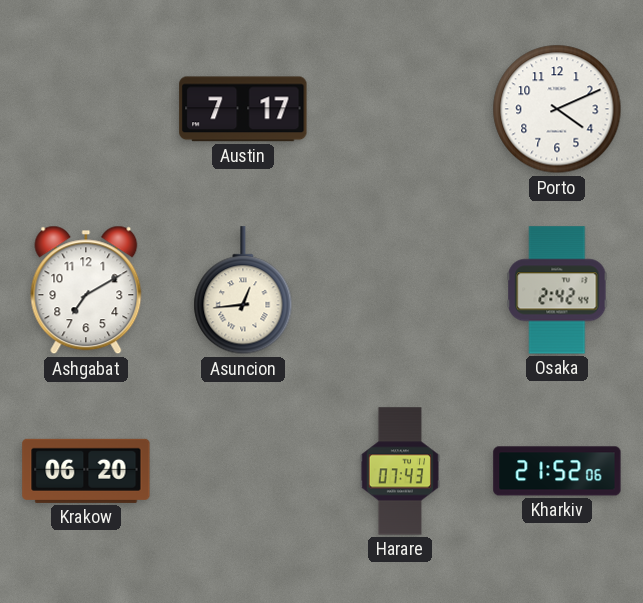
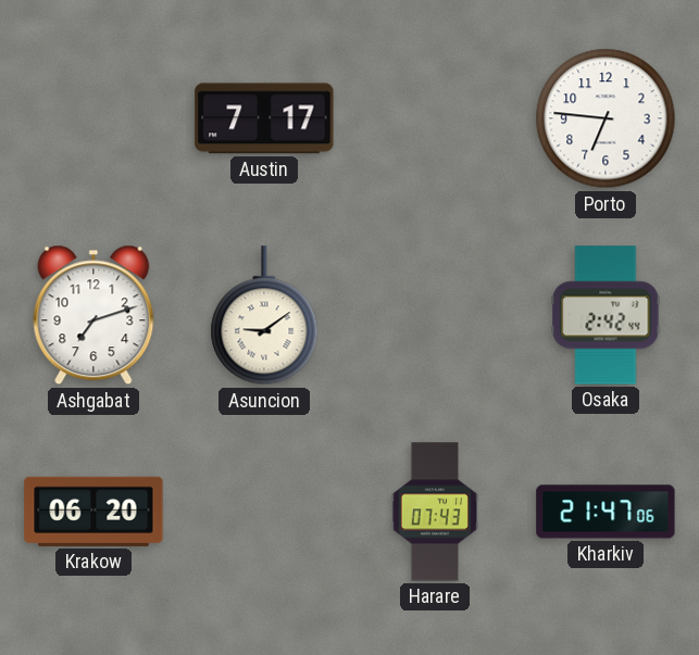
Porto: 4:11 -> 6:46
Ashgabat: 7:10 -> 7:12
Asuncion: 12:44 -> 9:09
Kharkiv: 21:52 -> 21:47
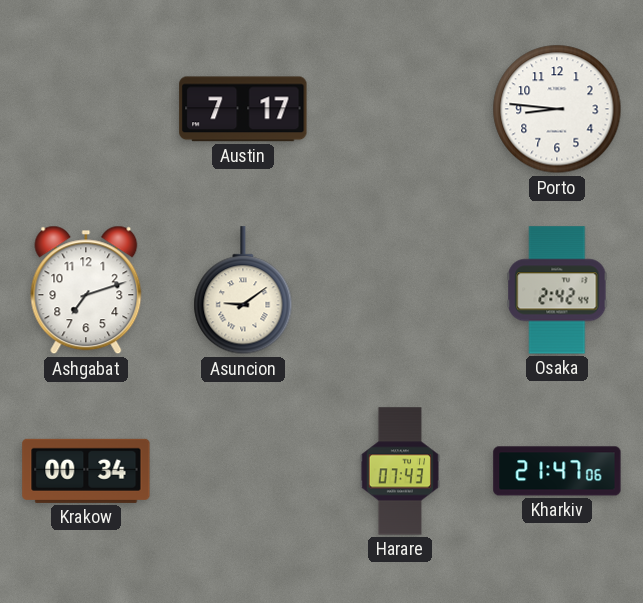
Porto: 6:46 -> 8:46
Krakow: 06:20 -> 00:34
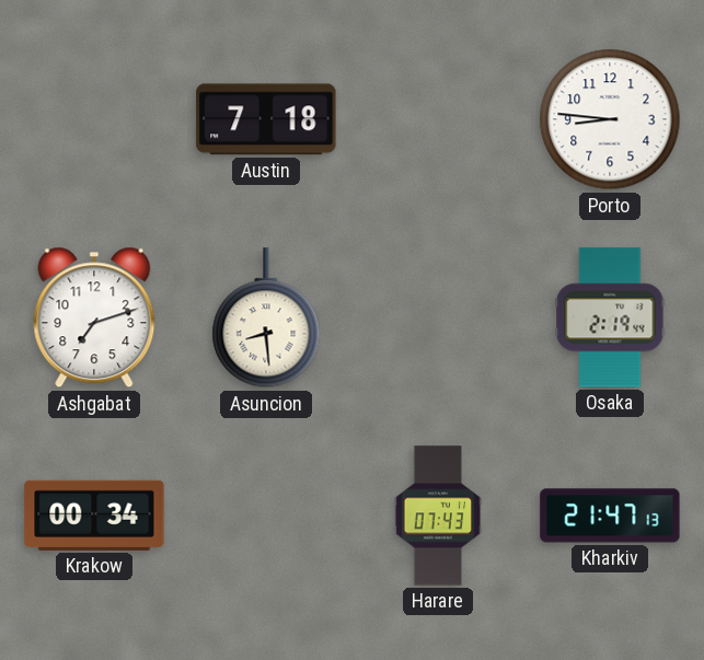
Austin: 7:17 -> 7:18
Asuncion: 9:09 -> 8:29
Osaka: 2:42 -> 2:19
Kharkiv: 21:47:06 -> 21:47:13
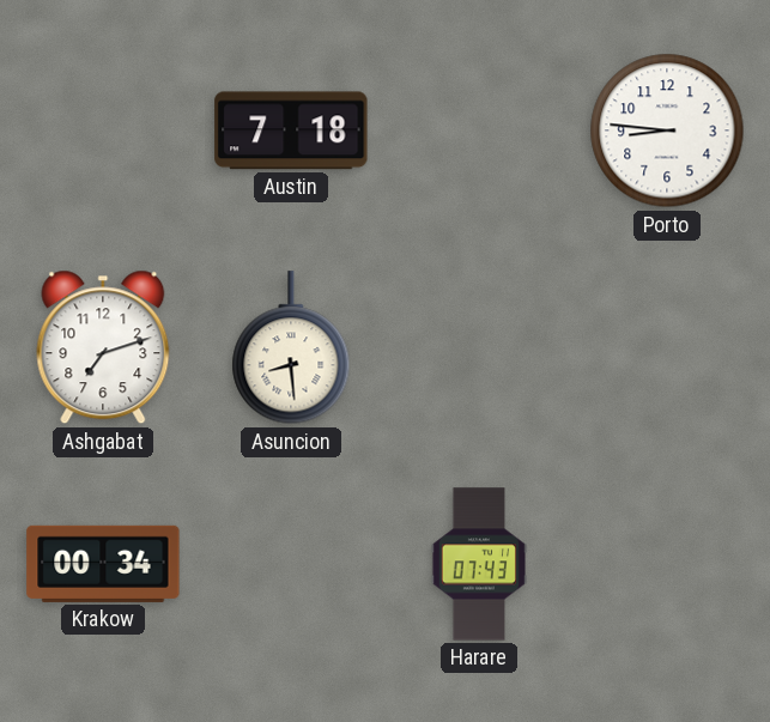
Osaka: 2:19 -> none
Kharkiv: 21:47 -> none
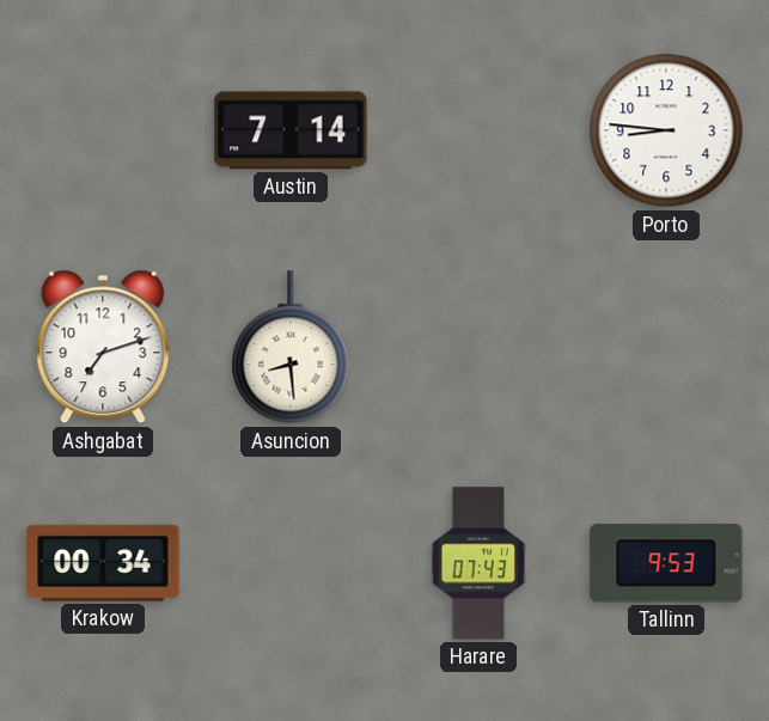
Austin: 7:18 -> 7:14
Tallinn: none -> 9:53
